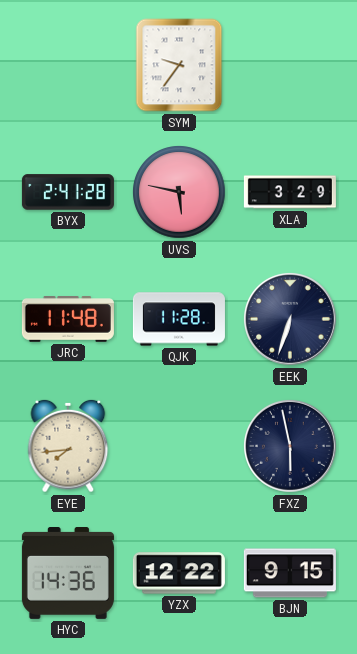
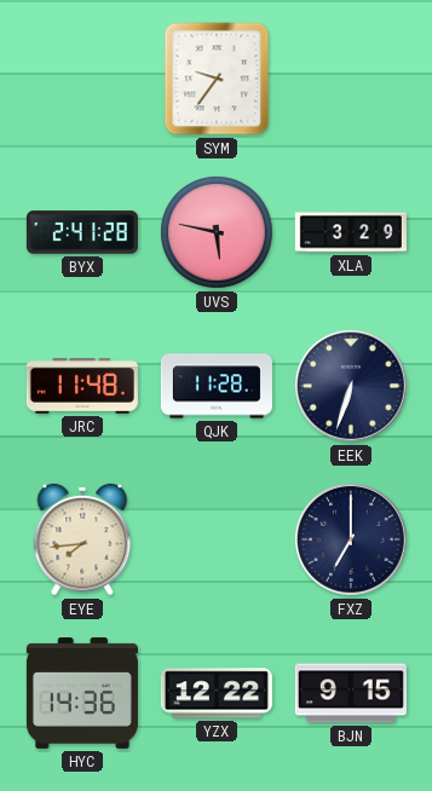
FXZ: 5:58 -> 7:00
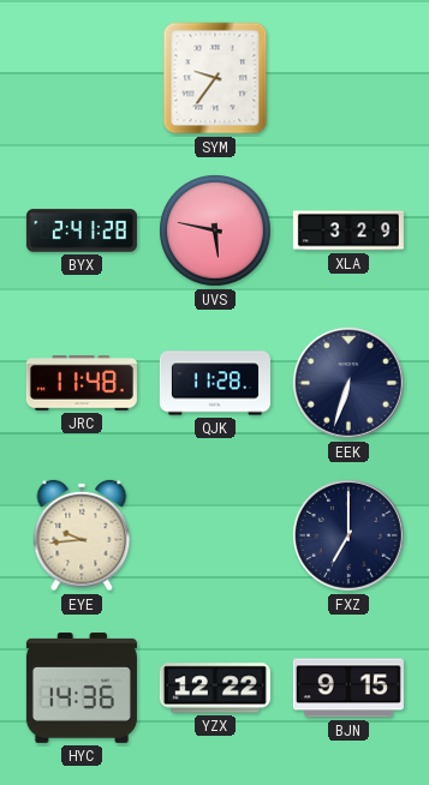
EYE: 7:44 -> 9:44
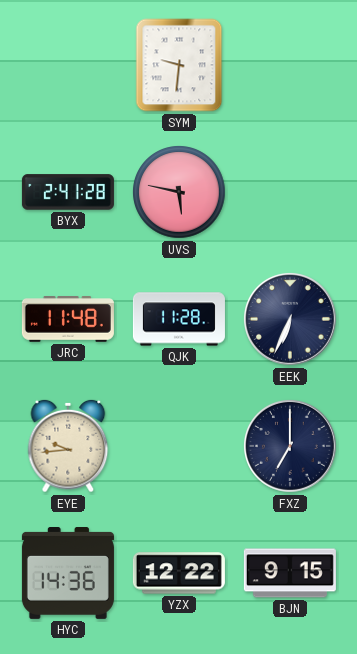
SYM: 9:36 -> 9:31
XLA: 3:29 -> none
EEK: 6:33 -> 6:34
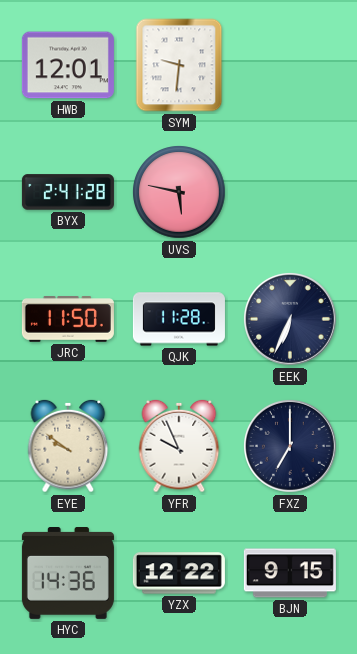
HWB: none -> 12:01
JRC: 11:48 -> 11:50
EYE: 9:44 -> 9:51
YFR: none -> 9:56
